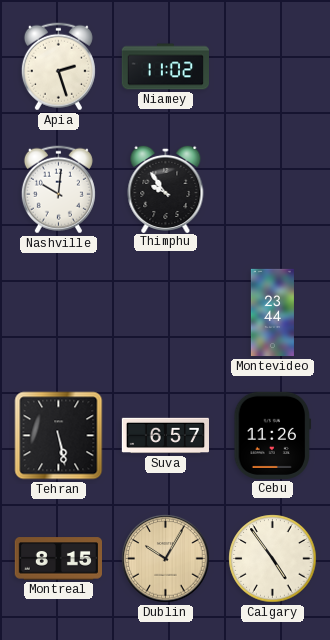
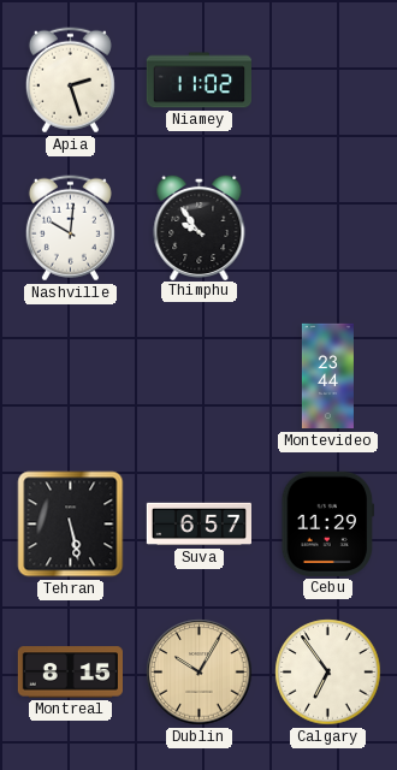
Cebu: 11:26 -> 11:29
Calgary: 4:54 -> 6:54
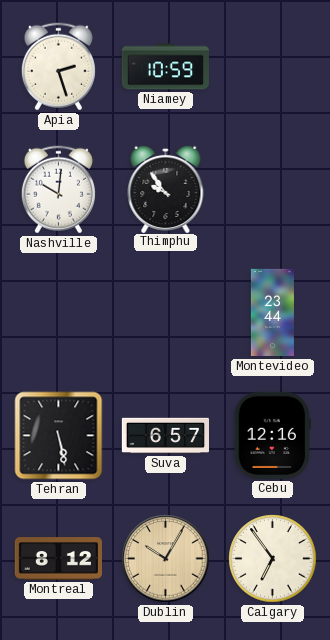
Niamey: 11:02 -> 10:59
Cebu: 11:29 -> 12:16
Montreal: 8:15 -> 8:12
